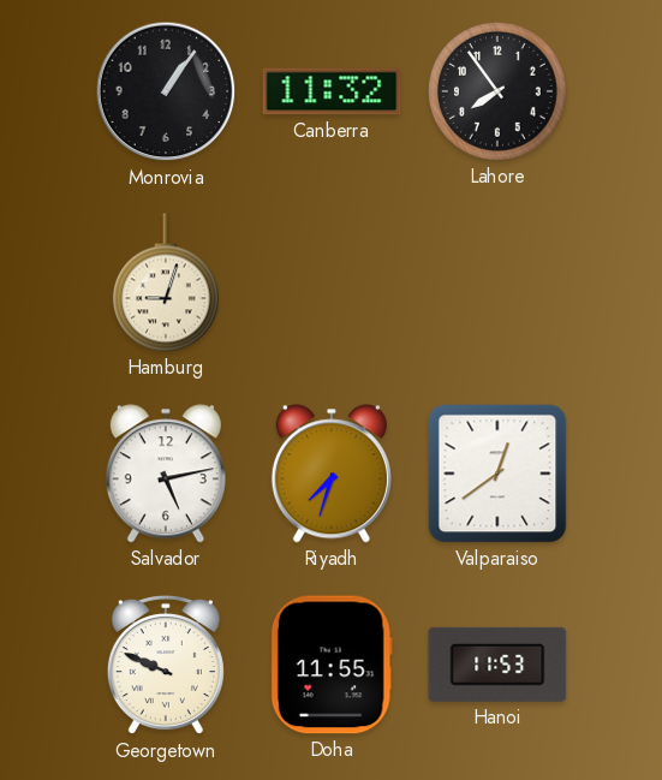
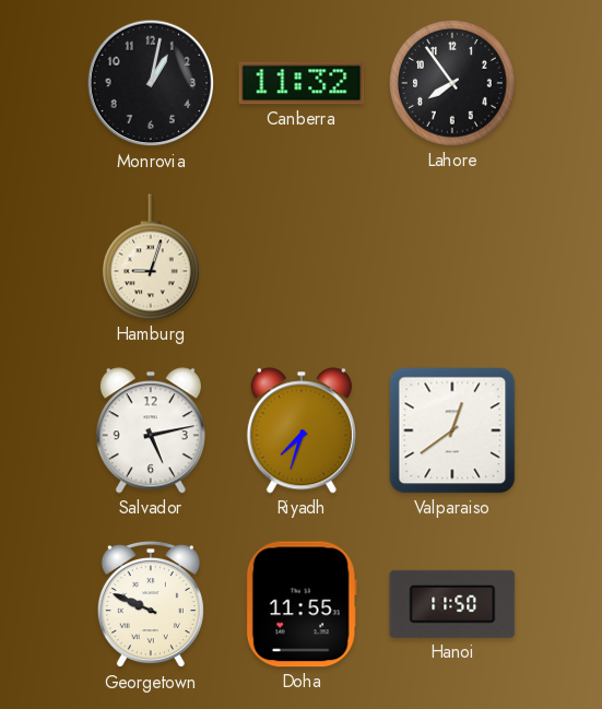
Monrovia: 1:06 -> 1:02
Hanoi: 11:53 -> 11:50
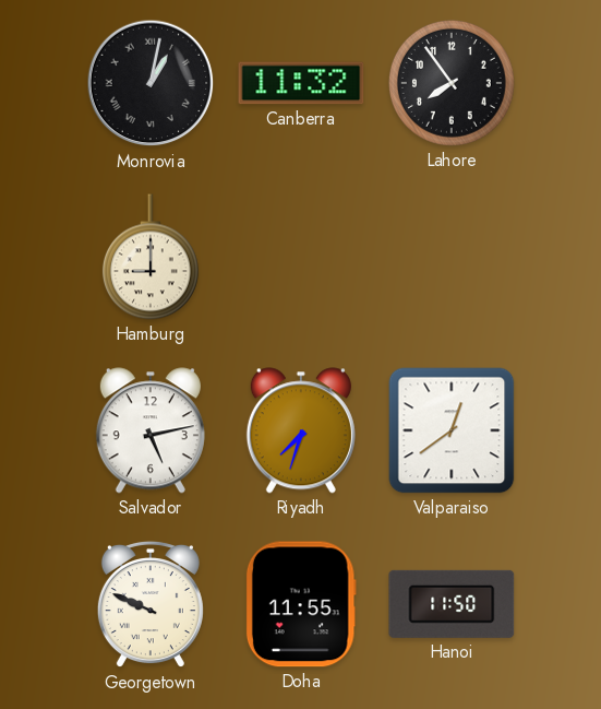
Monrovia numerals: Arabic -> Roman
Hamburg: 9:03 -> 9:00
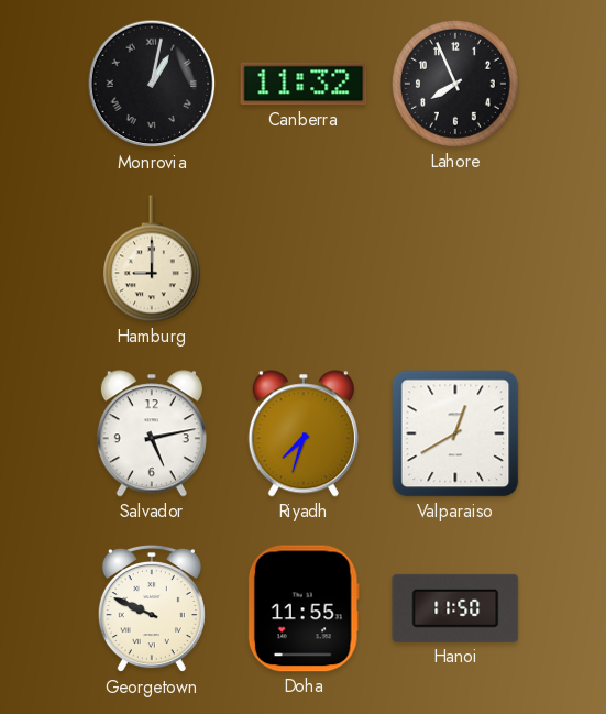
Lahore: 7:54 -> 7:56
Valparaiso: 12:39 -> 12:40
